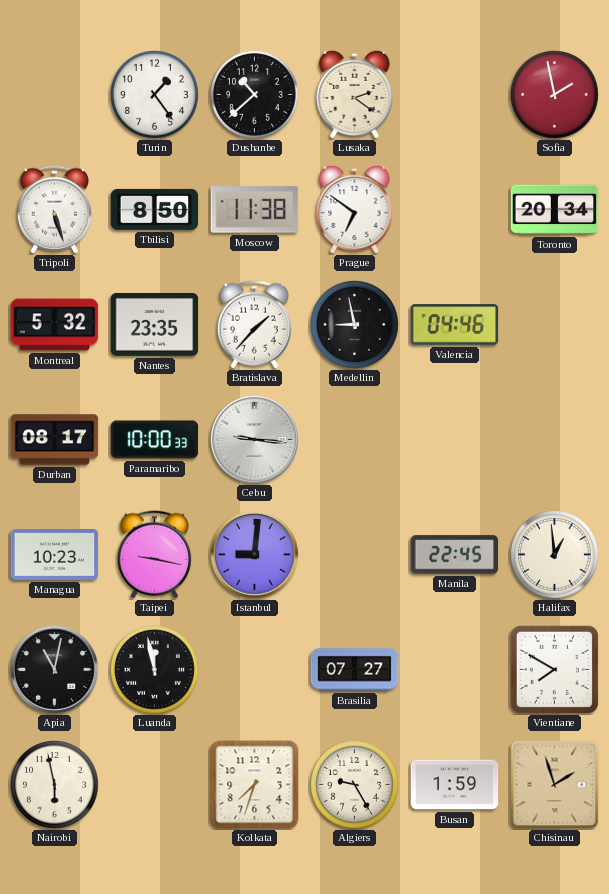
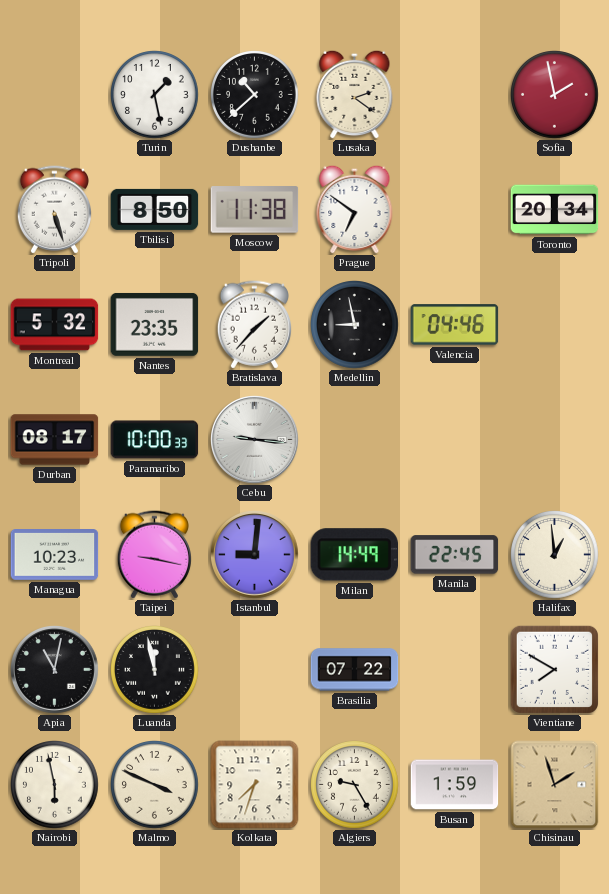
Turin: 1:24 -> 1:28
Milan: none -> 14:49
Brasilia: 07:27 -> 07:22
Malmo: none -> 3:49
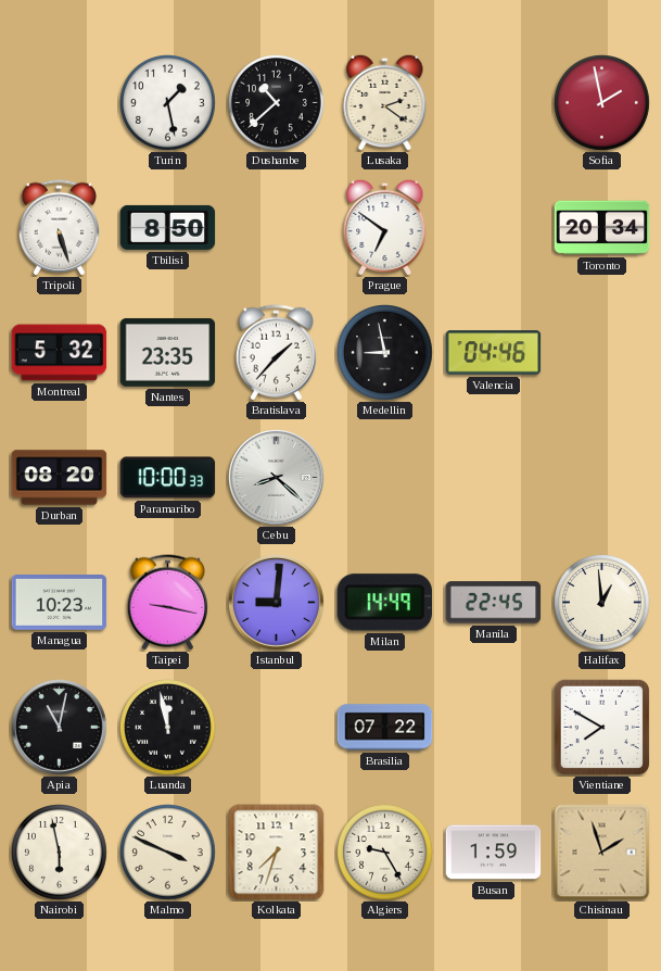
Moscow: 11:38 -> none
Durban: 08:17 -> 08:20
Cebu: 9:16 -> 8:22
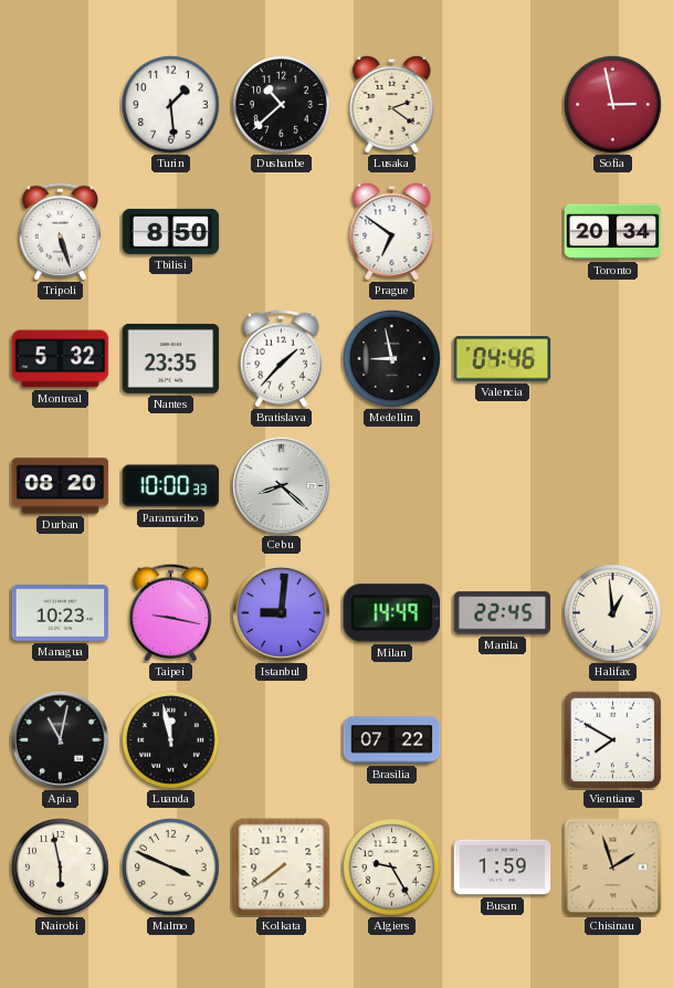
Turin: 1:28 -> 1:29
Sofia: 1:58 -> 2:58
Kolkata: 7:33 -> 7:39
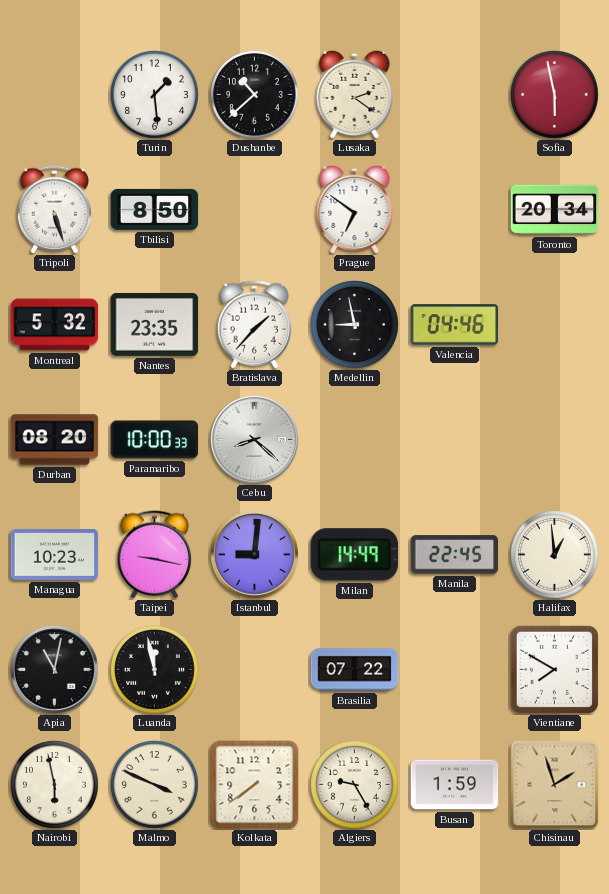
Sofia: 2:58 -> 5:58
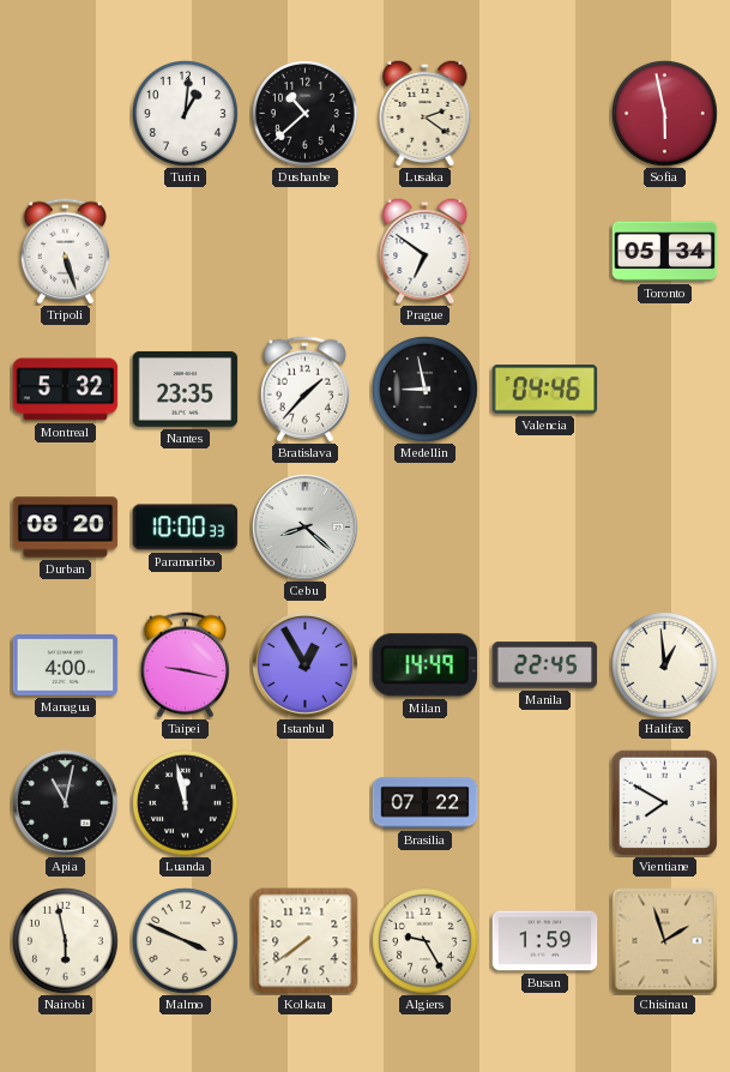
Turin: 1:29 -> 1:01
Tbilisi: 8:50 -> none
Toronto: 20:34 -> 05:34
Managua: 10:23 -> 4:00
Istanbul: 9:01 -> 12:55
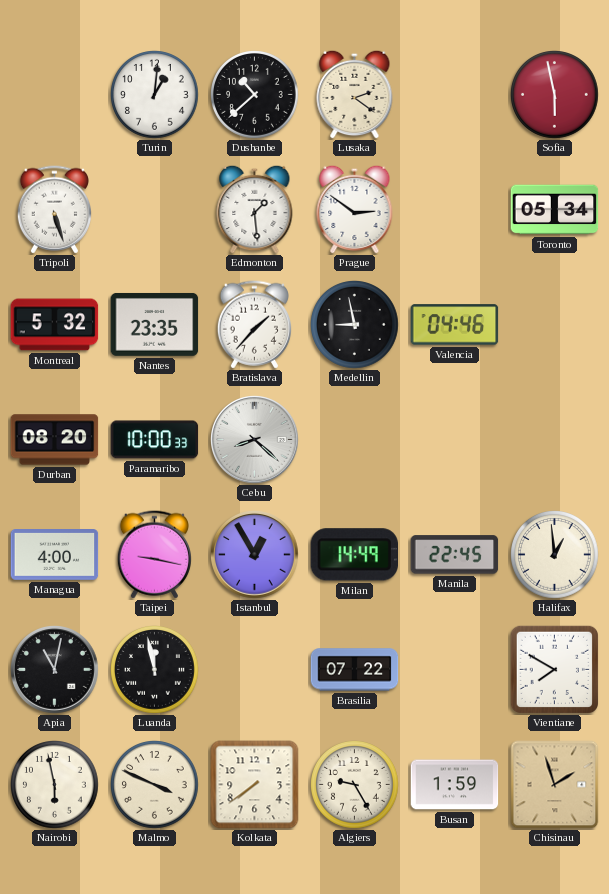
Edmonton: none -> 1:29
Prague: 6:51 -> 2:51
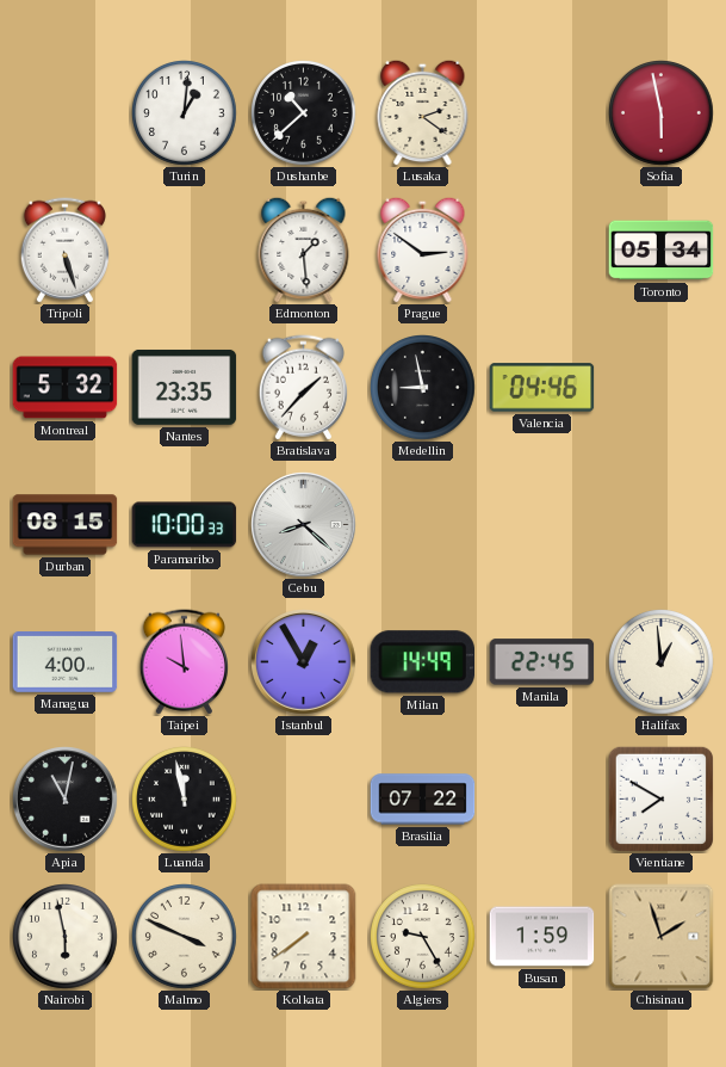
Durban: 08:20 -> 08:15
Taipei: 9:17 -> 9:59
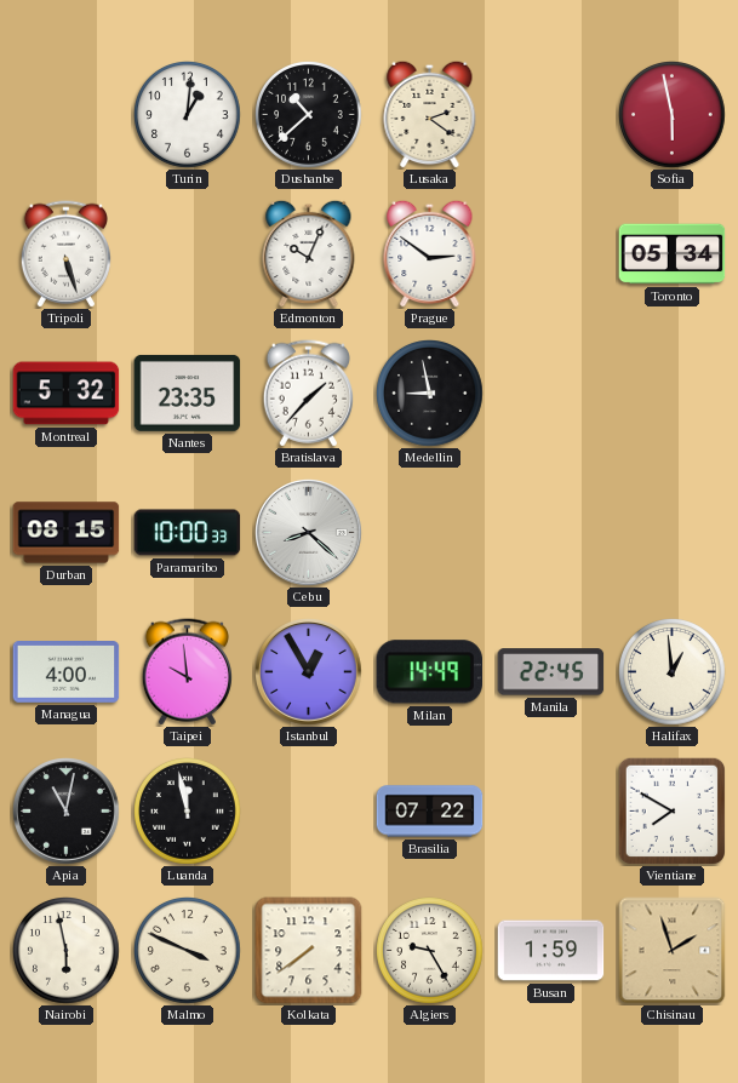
Edmonton: 1:29 -> 10:04
Valencia: 04:46 -> none
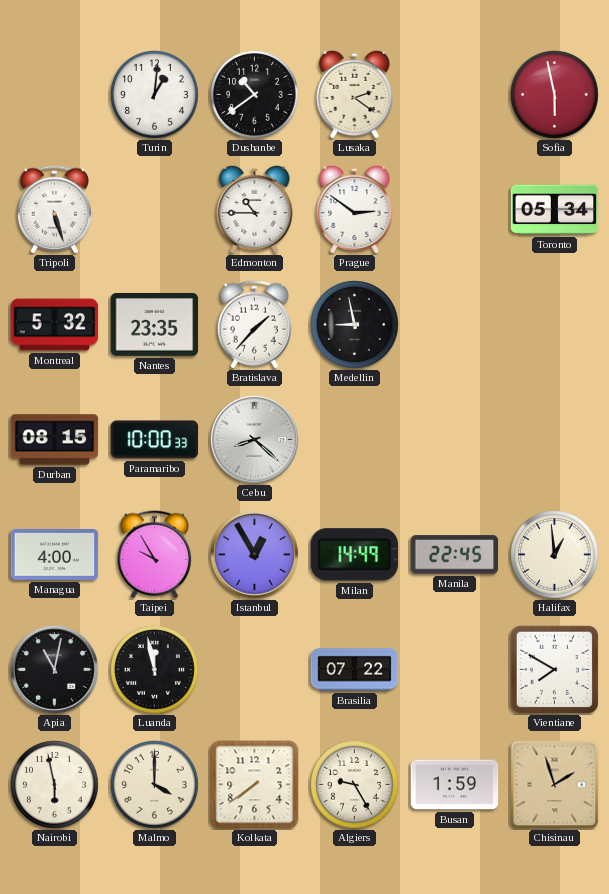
Dushanbe: 10:38 -> 10:39
Edmonton: 10:04 -> 10:45
Taipei: 9:59 -> 9:55
Malmo: 3:49 -> 4:00
